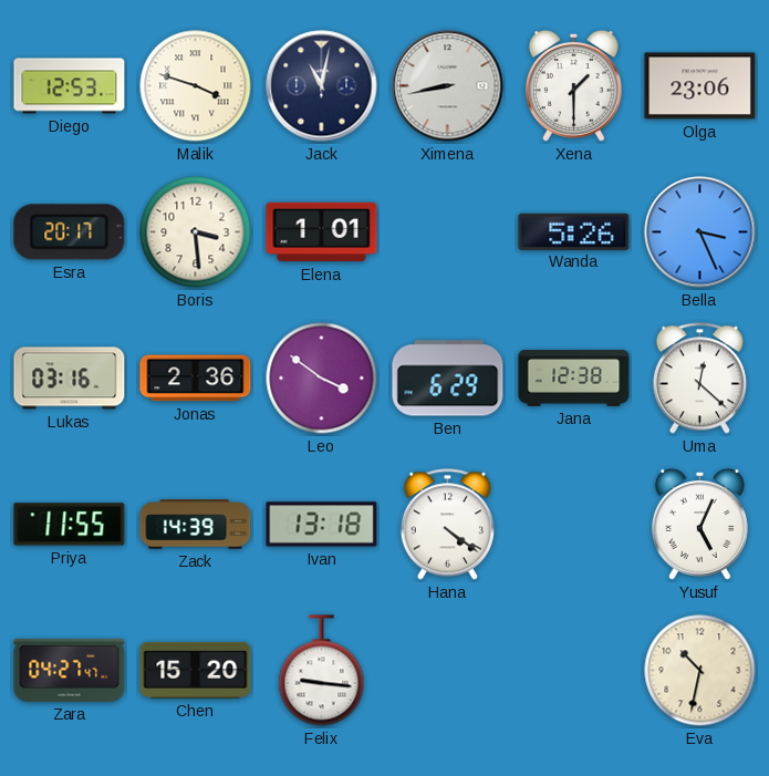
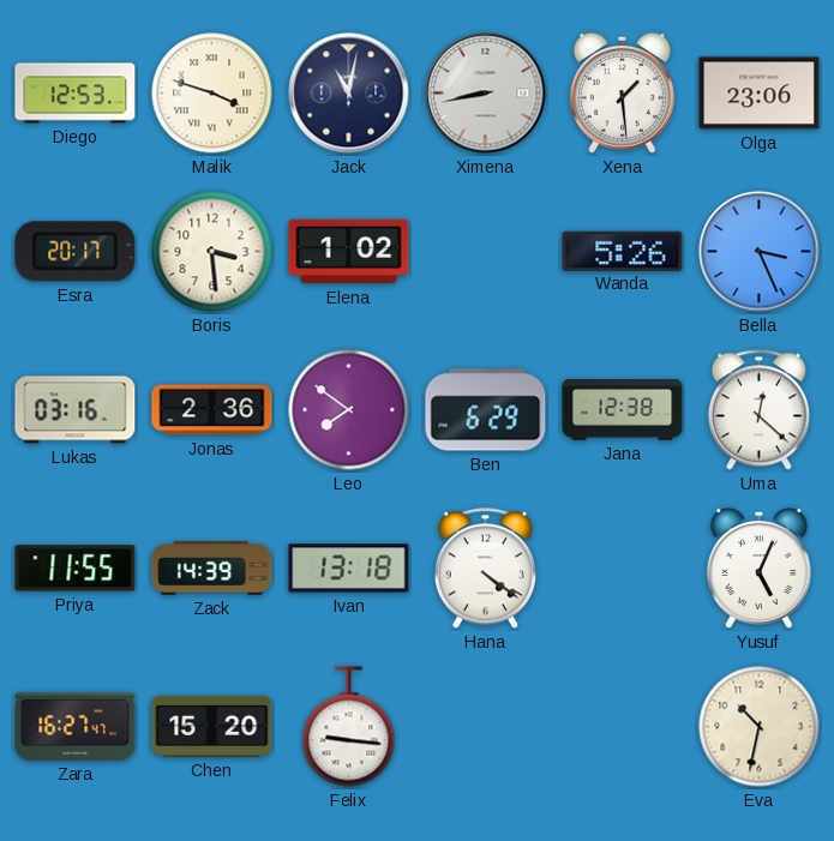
Xena: 1:30 -> 1:29
Elena: 1:01 -> 1:02
Leo: 3:51 -> 7:51
Zara: 04:27 -> 16:27
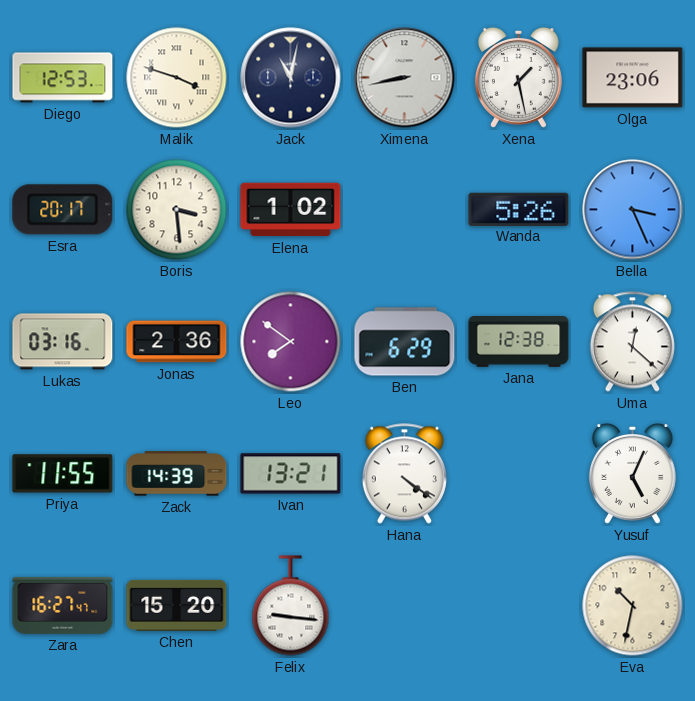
Xena: 1:29 -> 1:28
Ivan: 13:18 -> 13:21
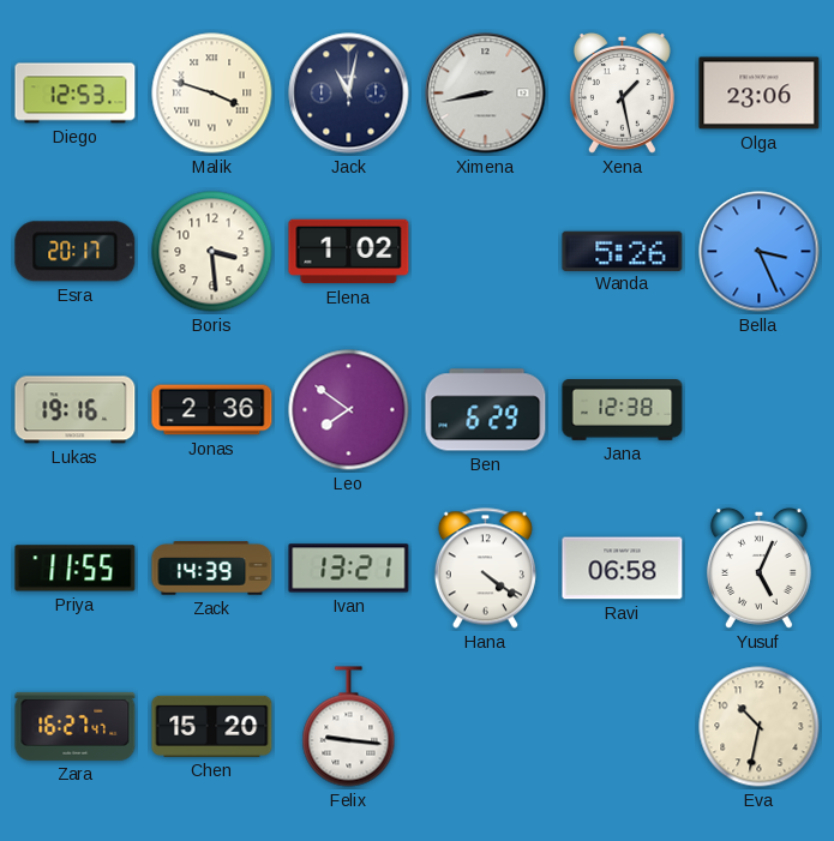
Lukas: 03:16 -> 19:16
Uma: 12:22 -> none
Ravi: none -> 06:58
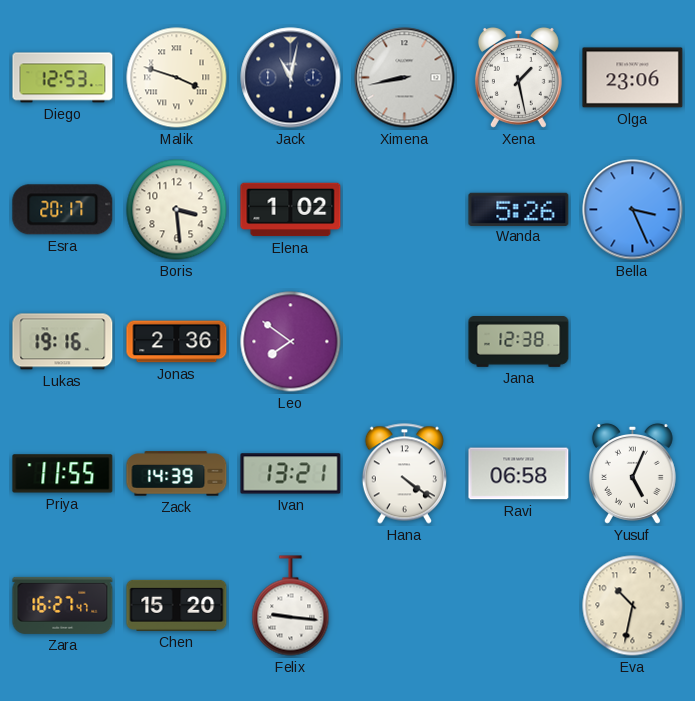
Ben: 6:29 -> none
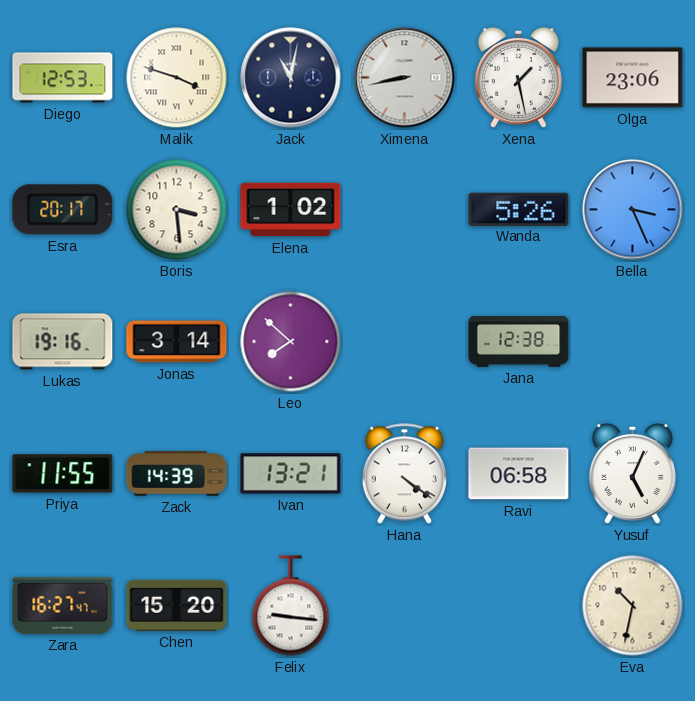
Jonas: 2:36 -> 3:14
Leo: 7:51 -> 7:52
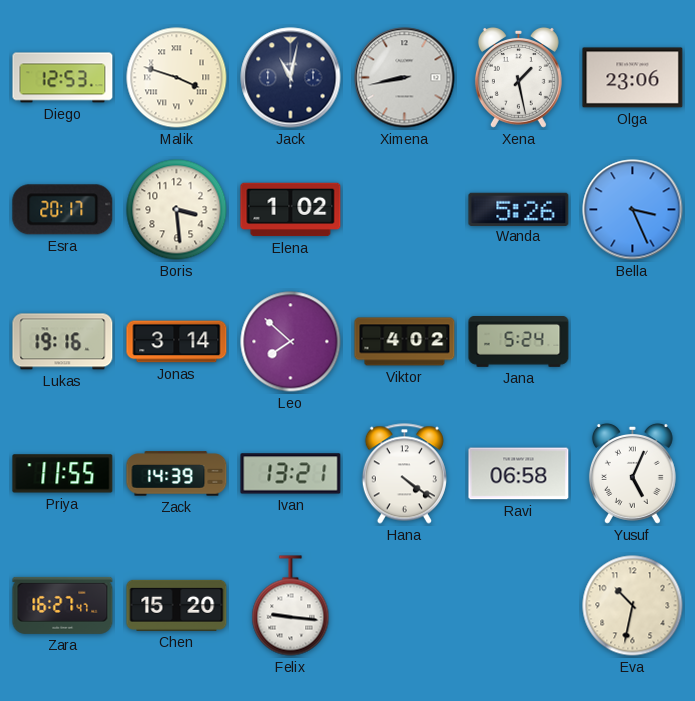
Viktor: none -> 4:02
Jana: 12:38 -> 5:24
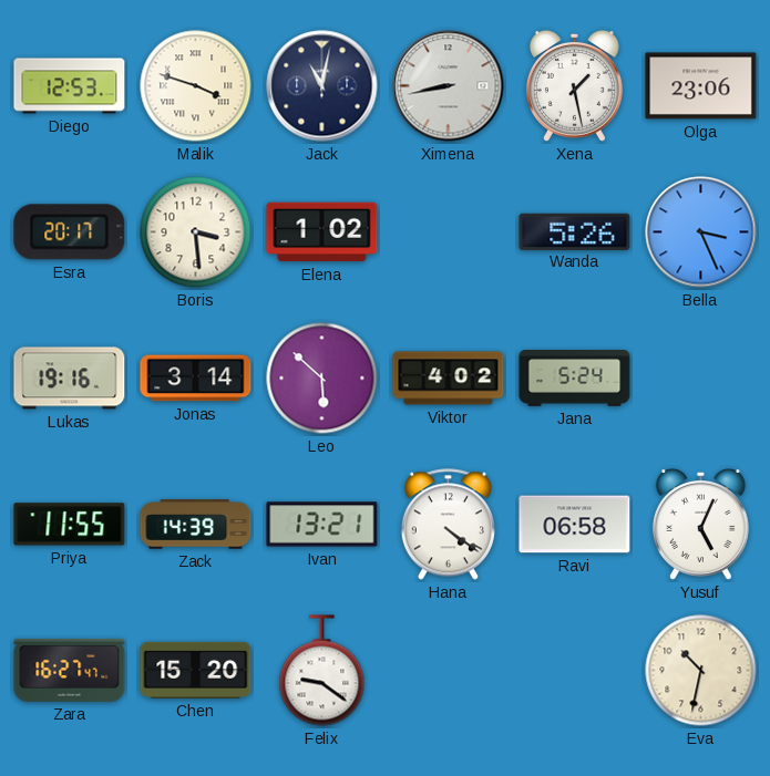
Leo: 7:52 -> 5:52
Felix: 9:16 -> 9:21
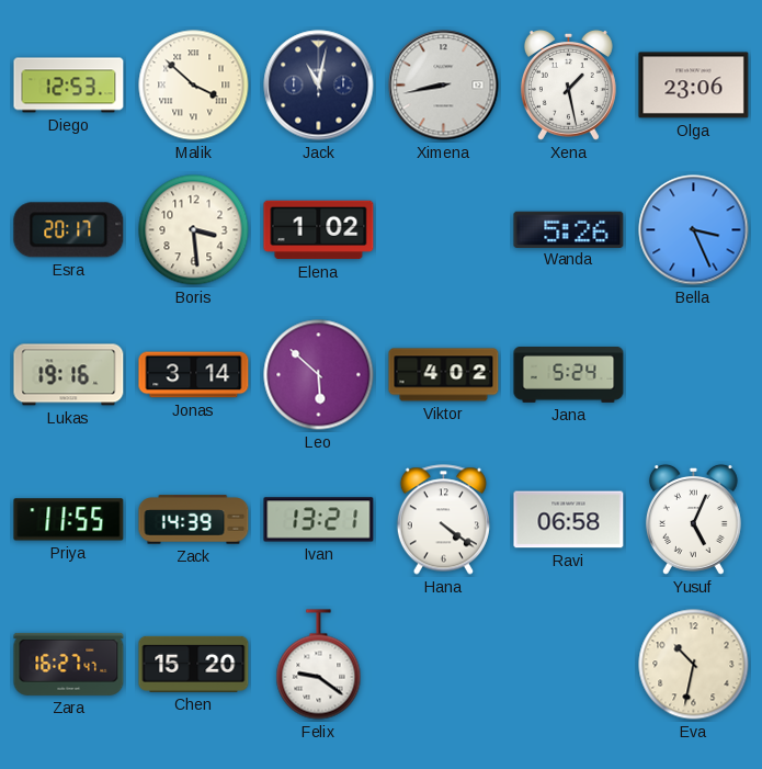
Malik: 3:48 -> 3:52
